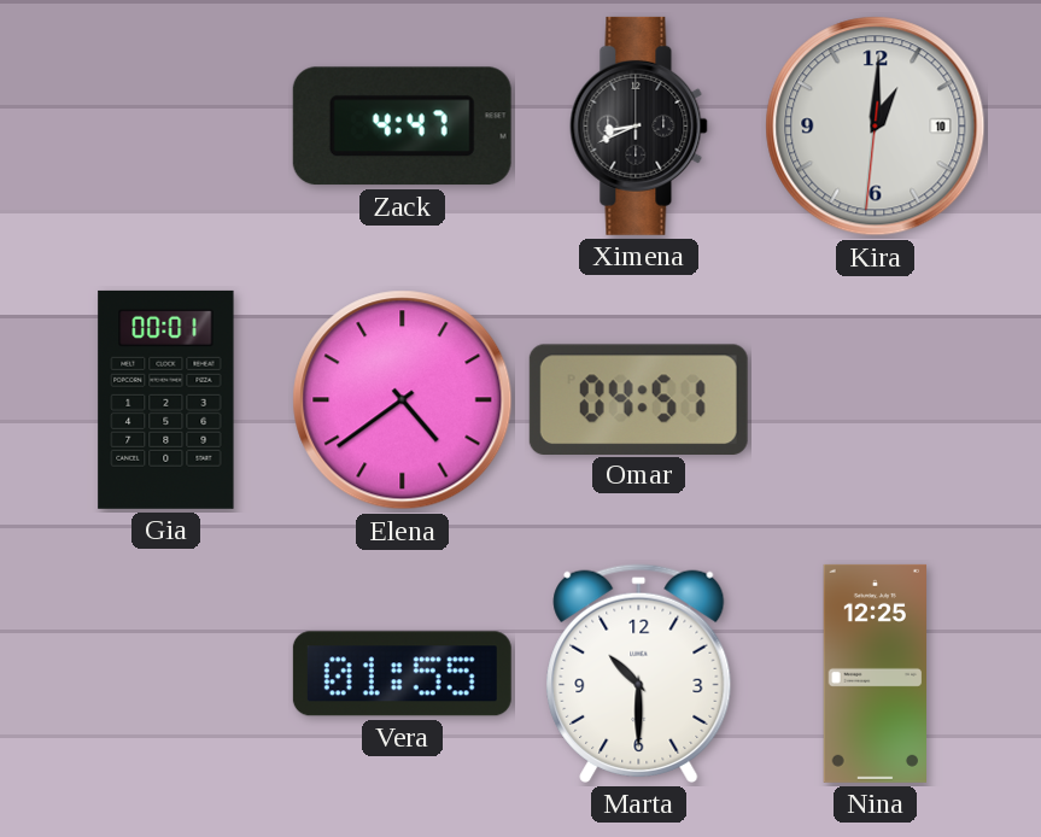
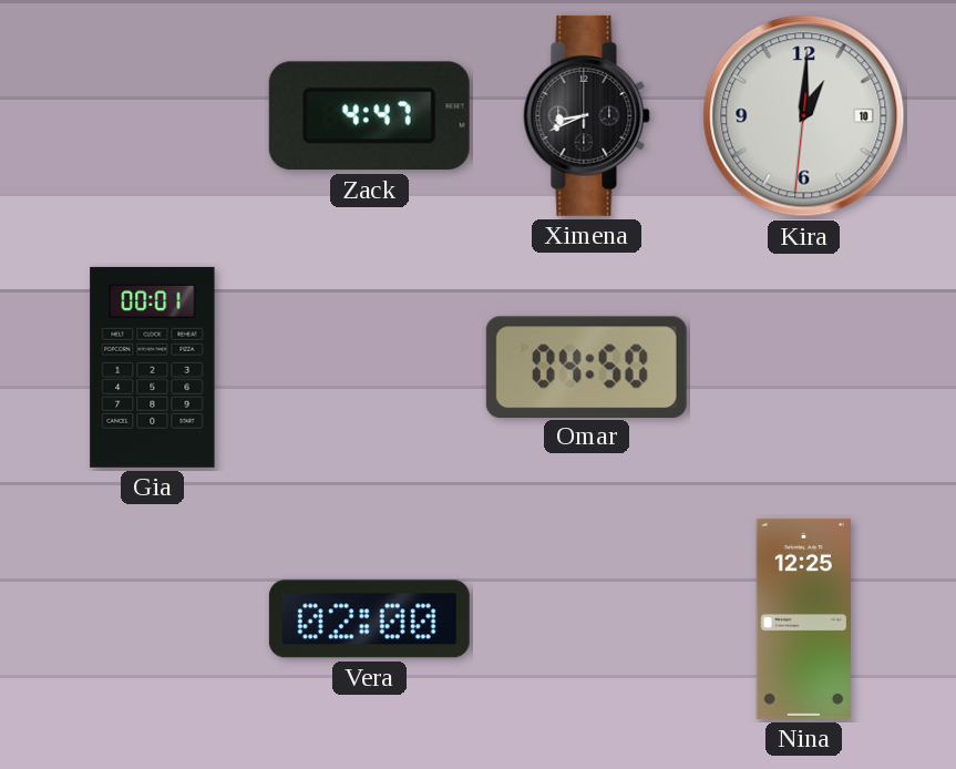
Elena: 4:39 -> none
Omar: 04:51 -> 04:50
Vera: 01:55 -> 02:00
Marta: 10:30 -> none
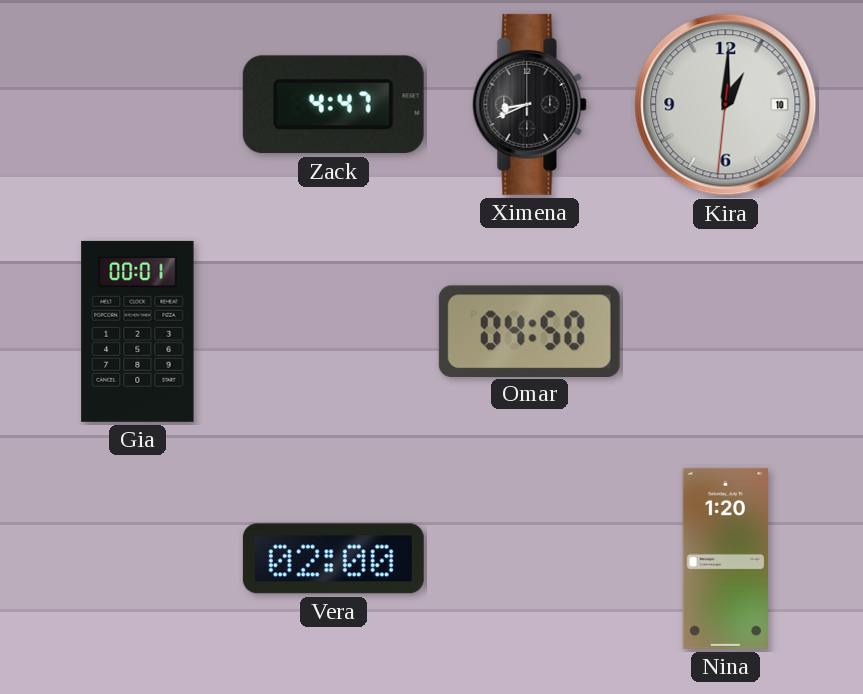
Nina: 12:25 -> 1:20
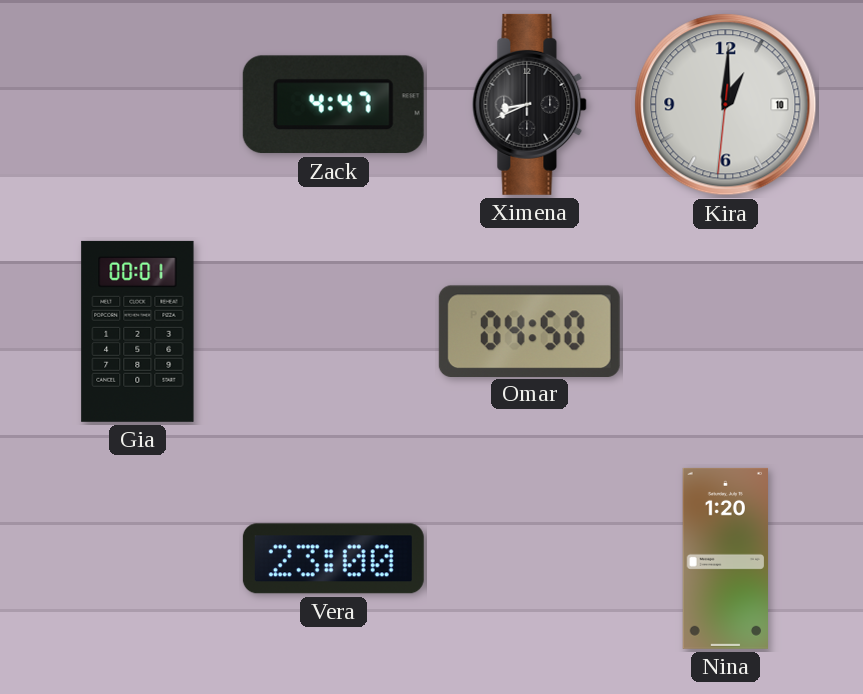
Vera: 02:00 -> 23:00
